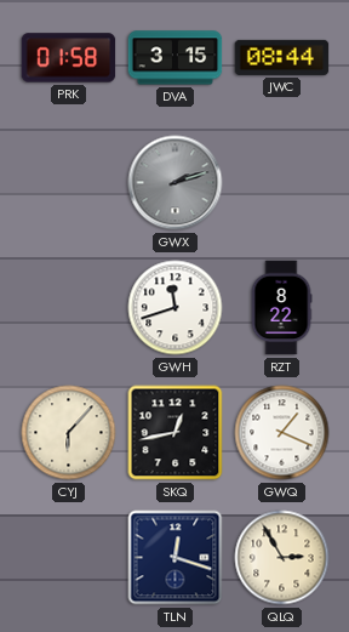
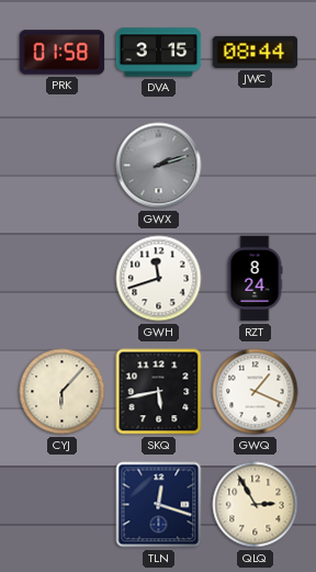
RZT: 8:22 -> 8:24
SKQ: 12:43 -> 5:43
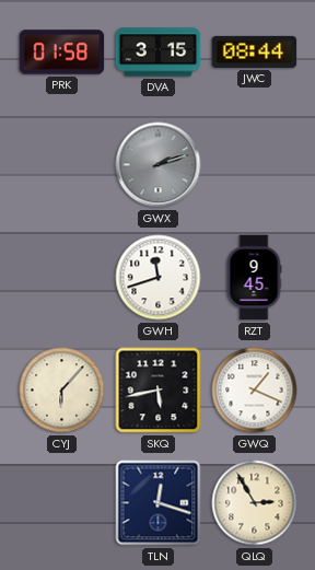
RZT: 8:24 -> 9:45
